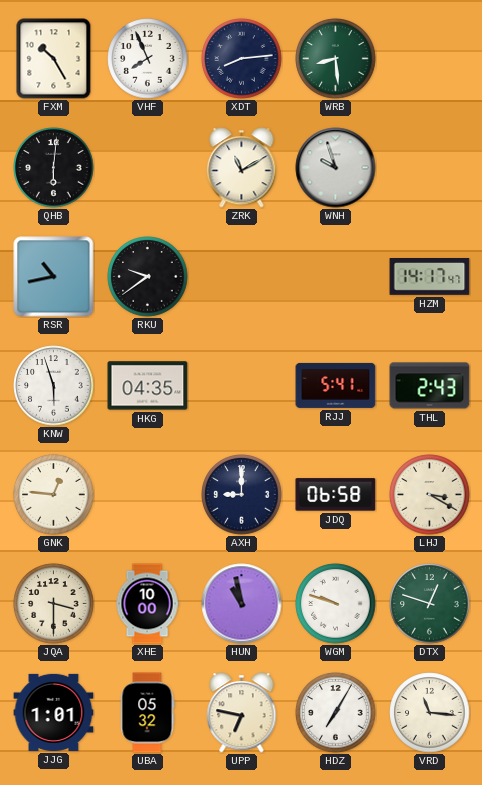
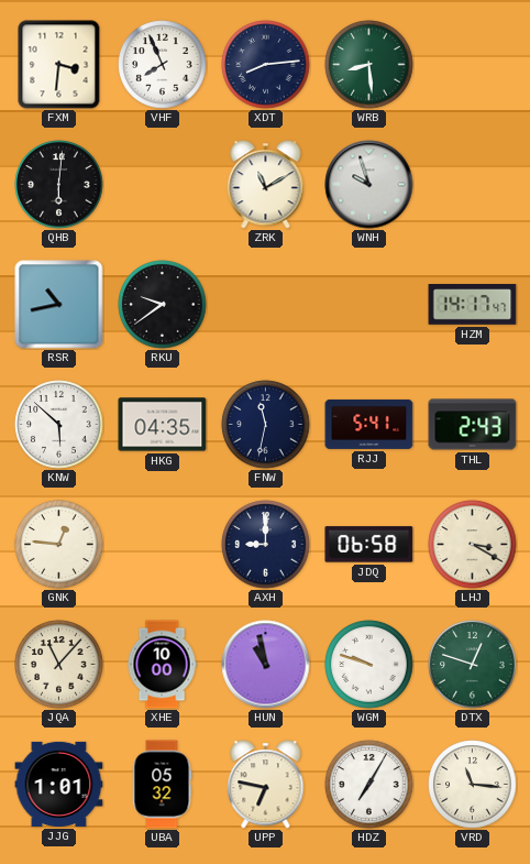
FXM: 10:25 -> 3:31
KNW: 5:57 -> 5:52
FNW: none -> 11:32
JQA: 3:30 -> 11:07
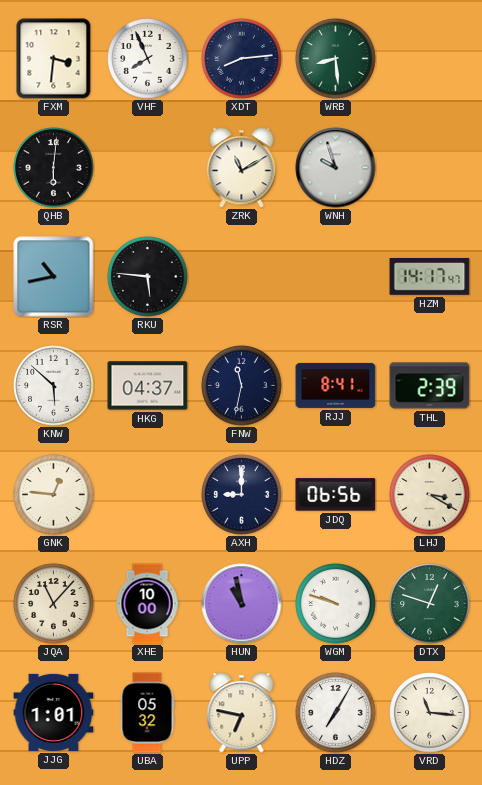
RKU: 9:39 -> 5:46
HKG: 04:35 -> 04:37
RJJ: 5:41 -> 8:41
THL: 2:43 -> 2:39
JDQ: 06:58 -> 06:56
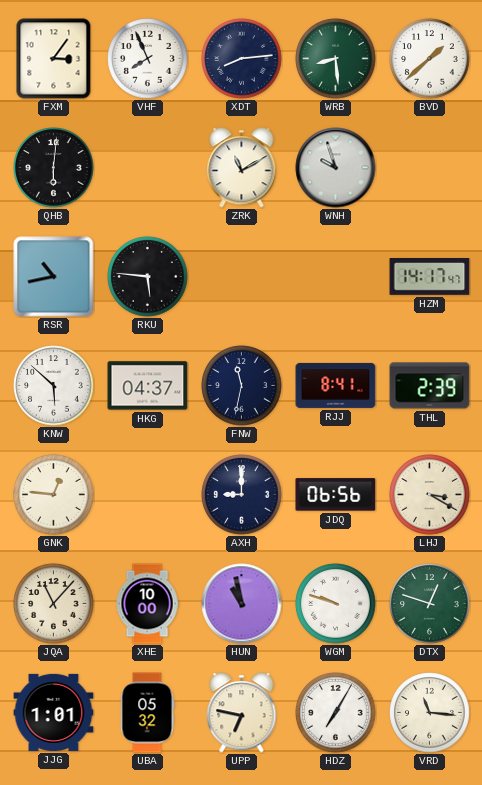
FXM: 3:31 -> 3:06
BVD: none -> 1:38
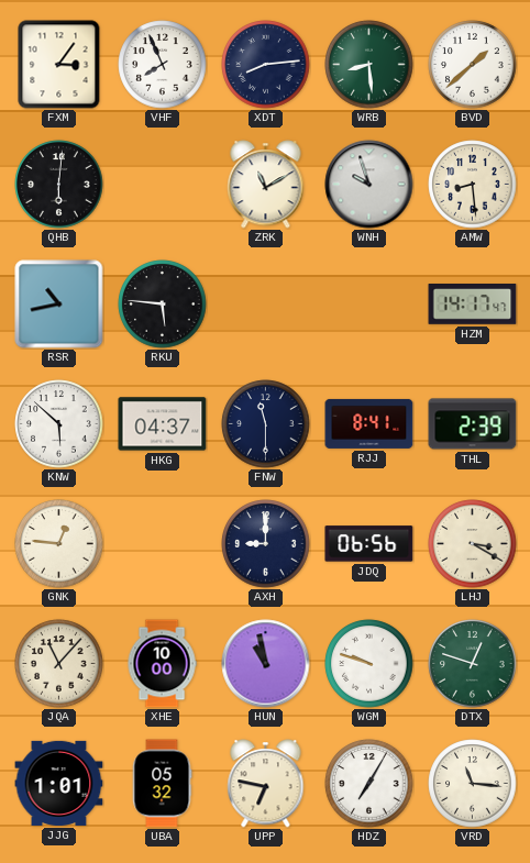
AMW: none -> 8:29
FNW: 11:32 -> 11:30
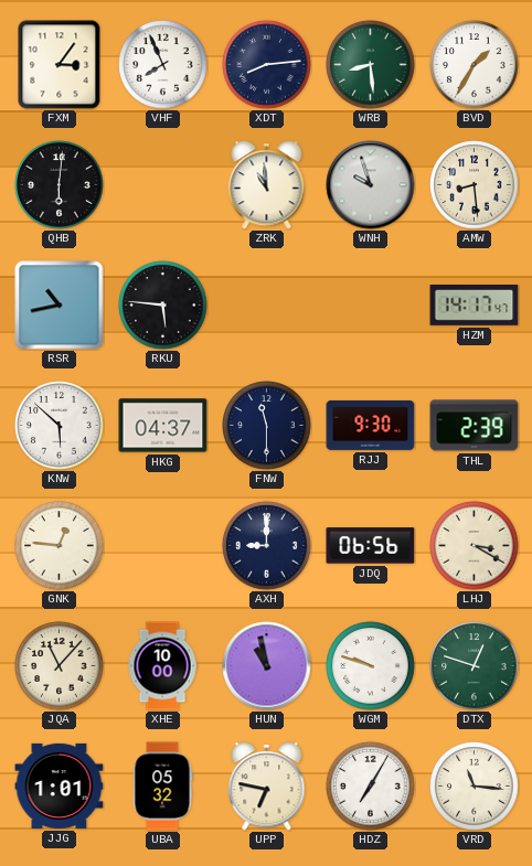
BVD: 1:38 -> 1:35
ZRK: 11:10 -> 10:59
RJJ: 8:41 -> 9:30
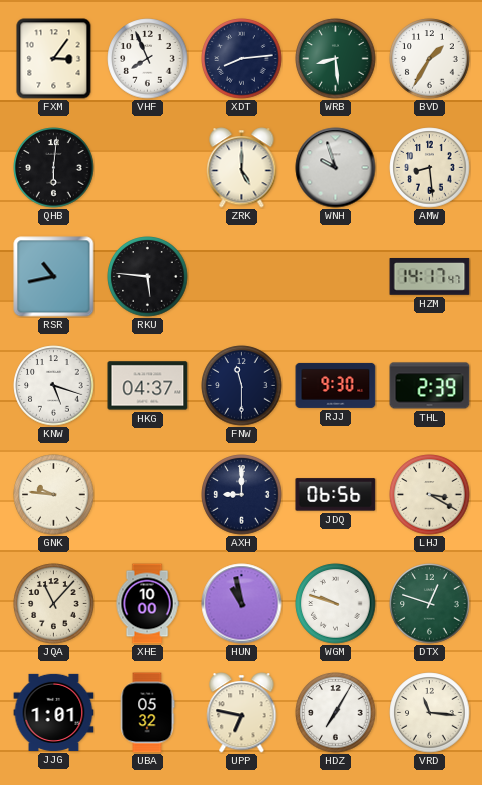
ZRK: 10:59 -> 5:00
KNW: 5:52 -> 5:18
GNK: 12:46 -> 9:46
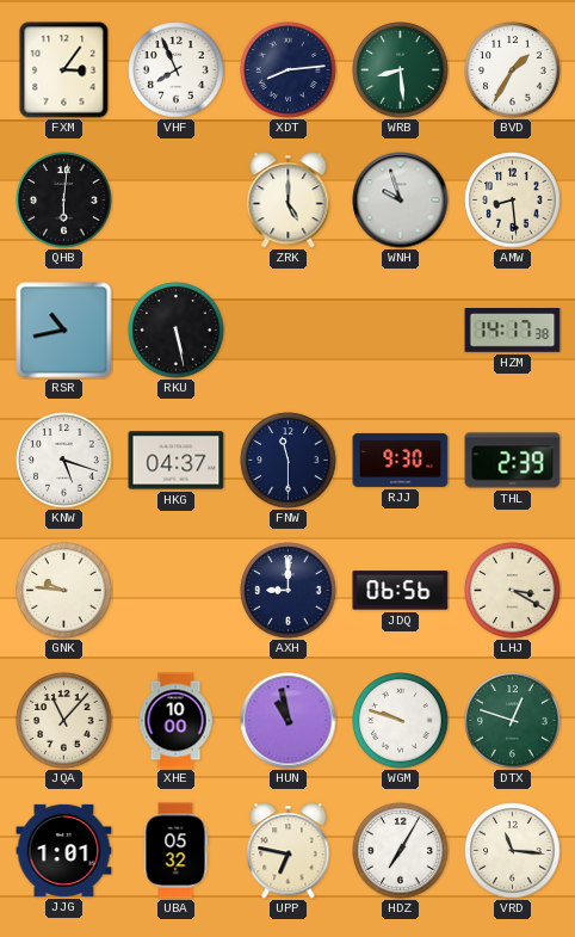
RKU: 5:46 -> 5:28
HZM: 14:17:47 -> 14:17:38
